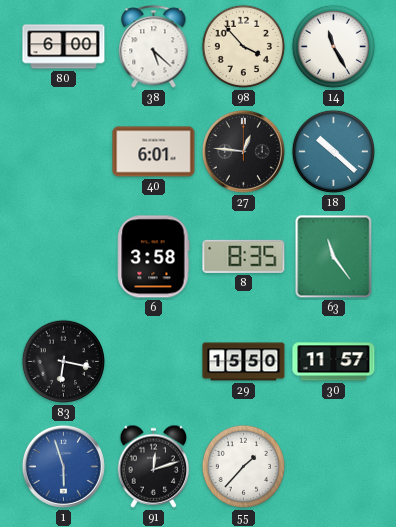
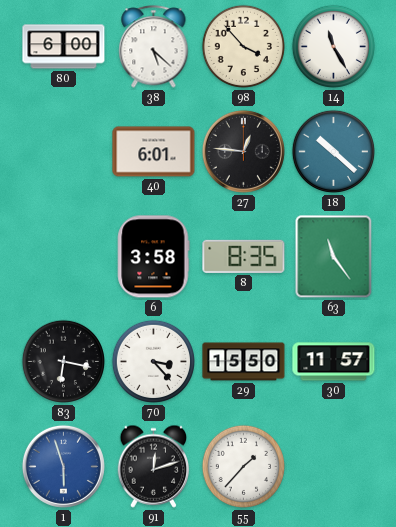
70: none -> 3:23
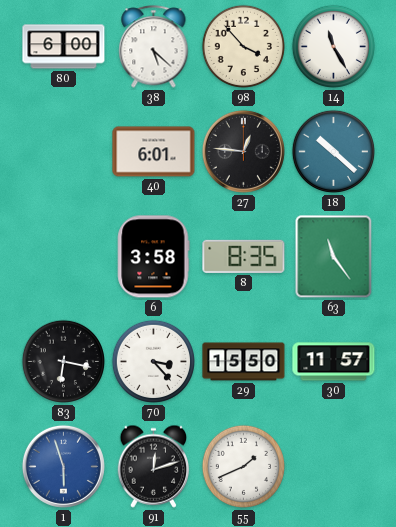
55: 1:37 -> 1:41
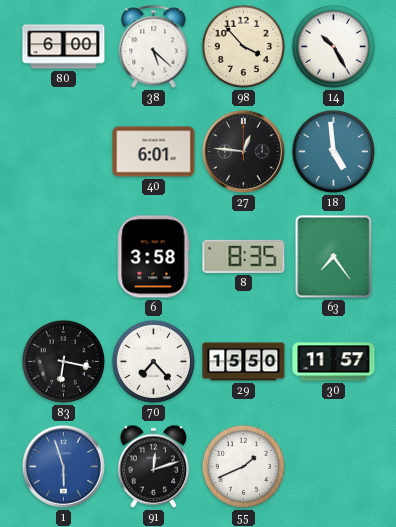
14: 11:25 -> 10:25
18: 10:22 -> 4:59
63: 11:24 -> 7:24
70: 3:23 -> 7:23
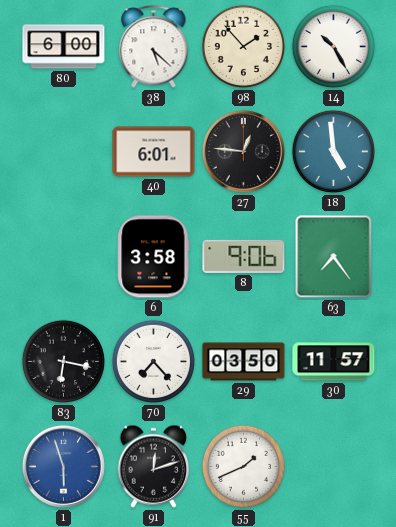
98: 3:53 -> 1:53
8: 8:35 -> 9:06
29: 15:50 -> 03:50
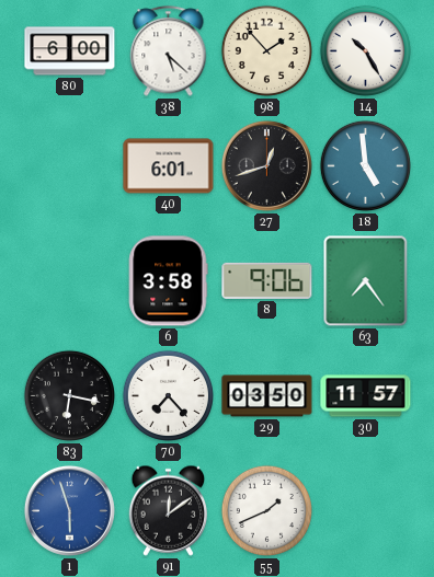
27: 12:46 -> 12:42
91: 12:12 -> 12:09
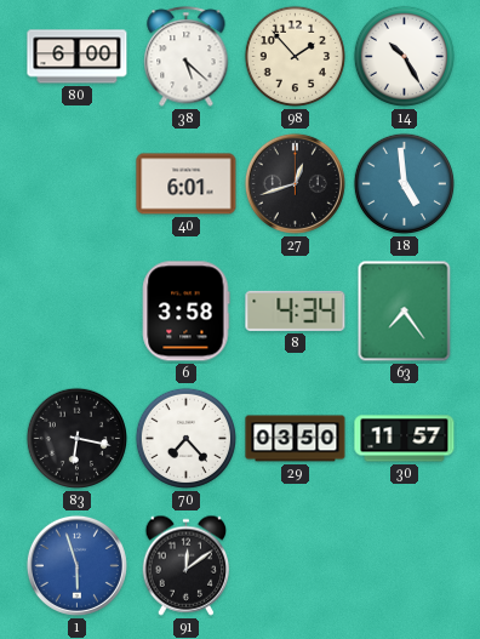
8: 9:06 -> 4:34
55: 1:41 -> none
